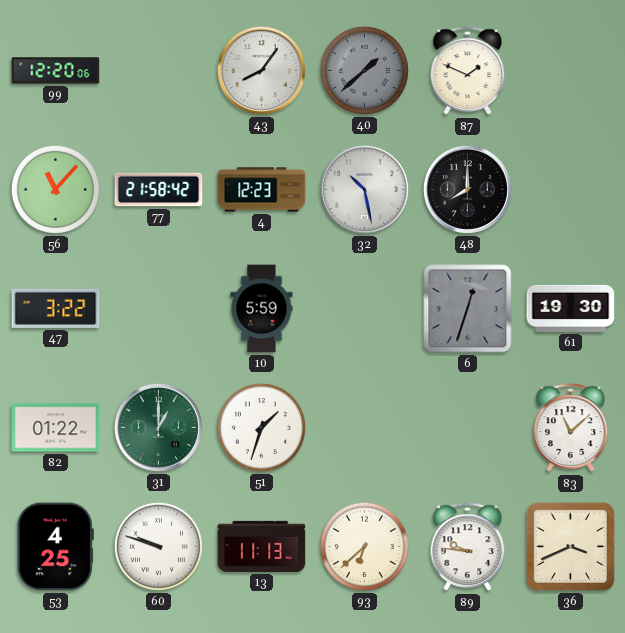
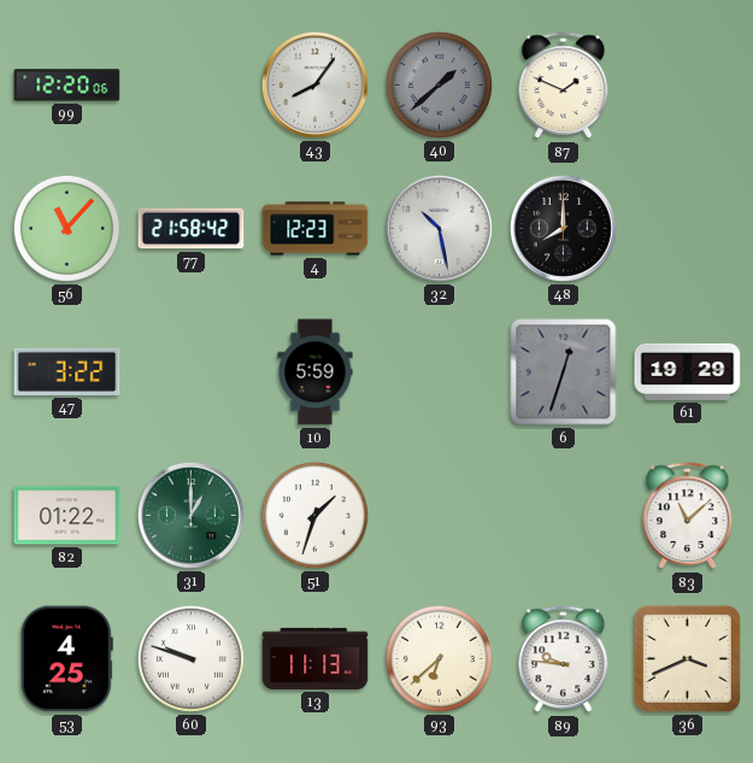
61: 19:30 -> 19:29
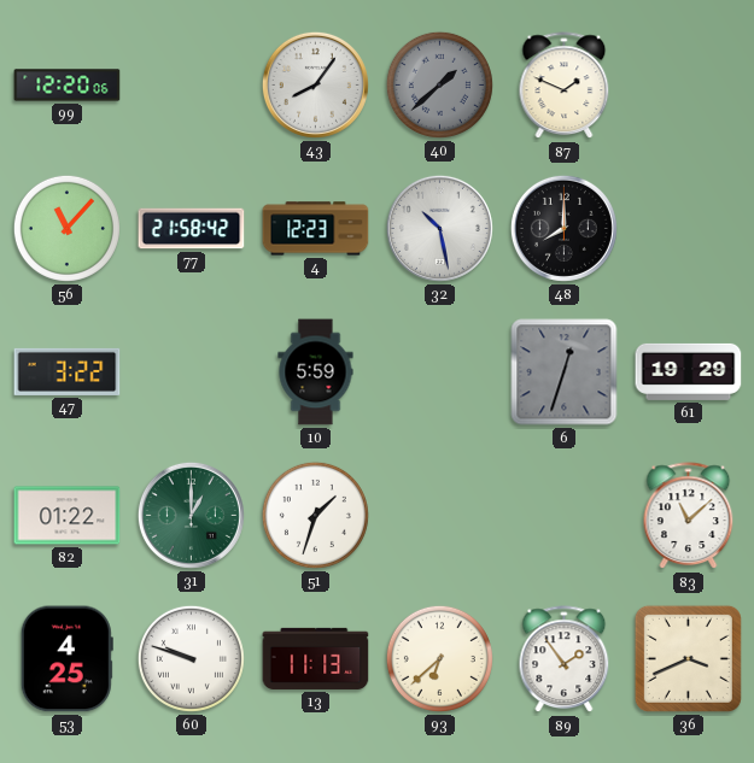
89: 9:46 -> 1:54
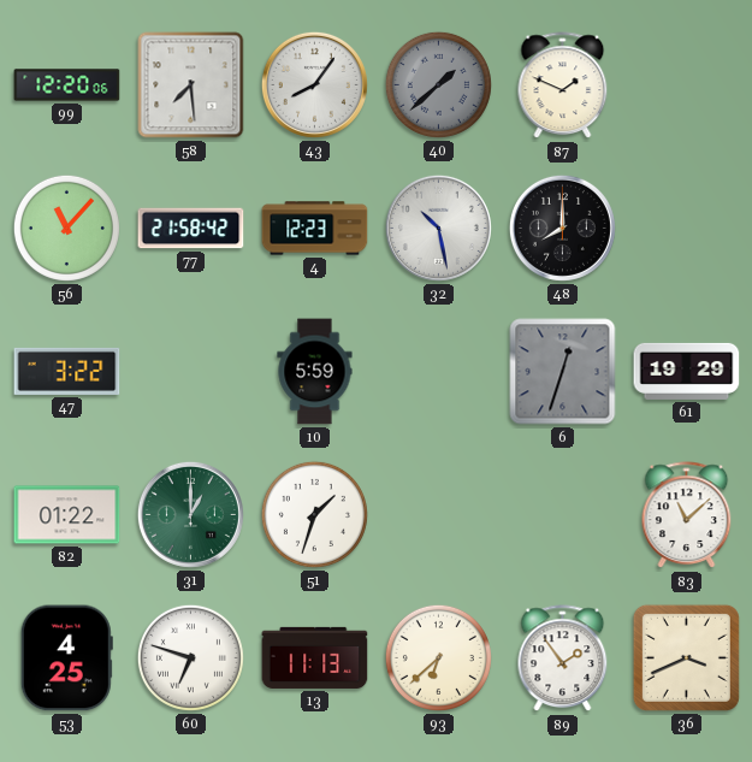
58: none -> 7:29
60: 9:48 -> 6:48
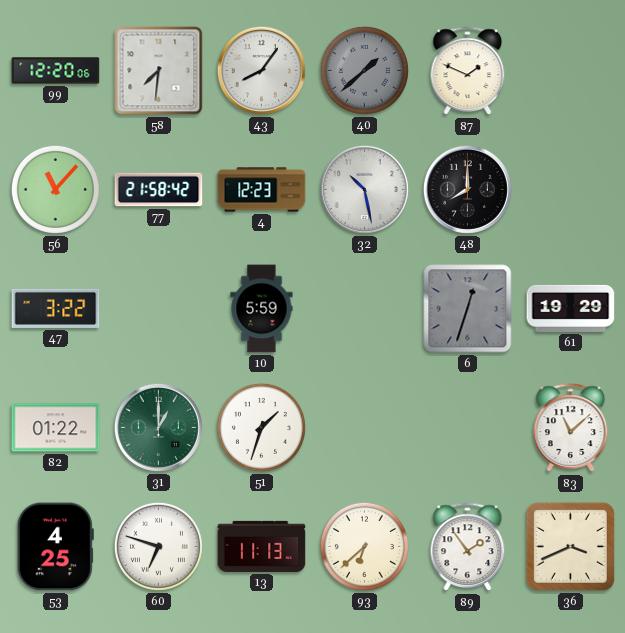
58: 7:29 -> 7:31
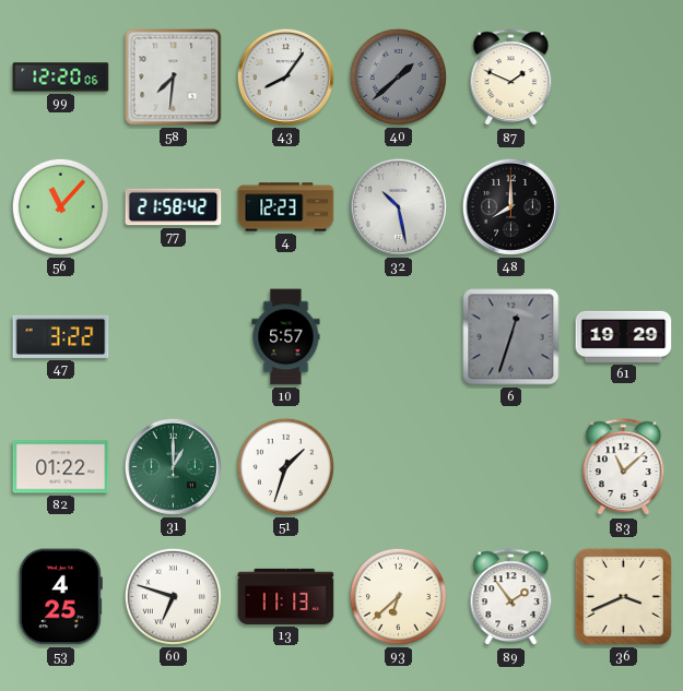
10: 5:59 -> 5:57
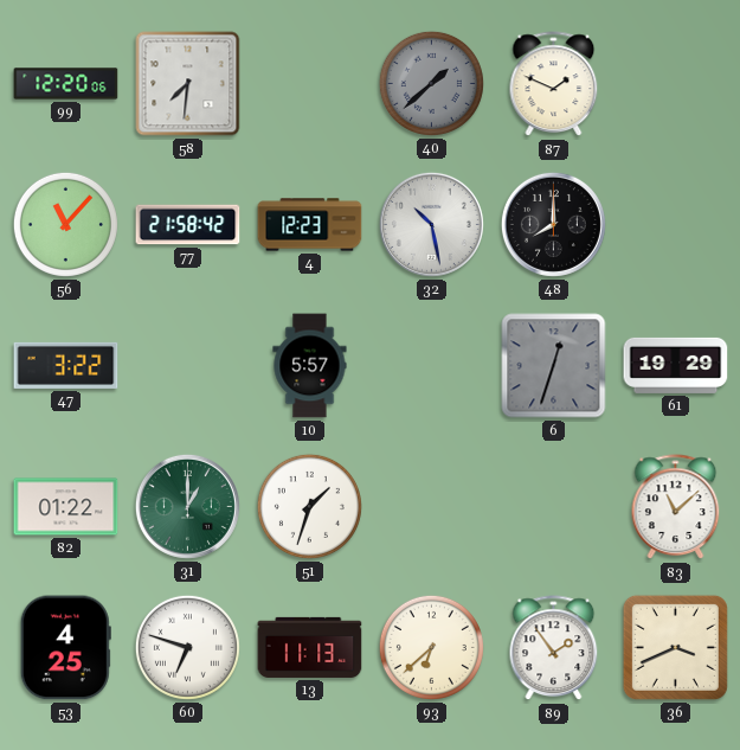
43: 8:06 -> none
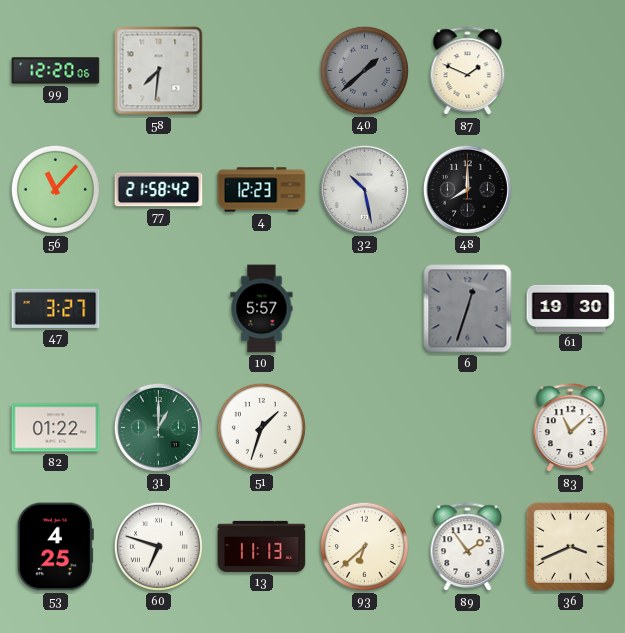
47: 3:22 -> 3:27
61: 19:29 -> 19:30
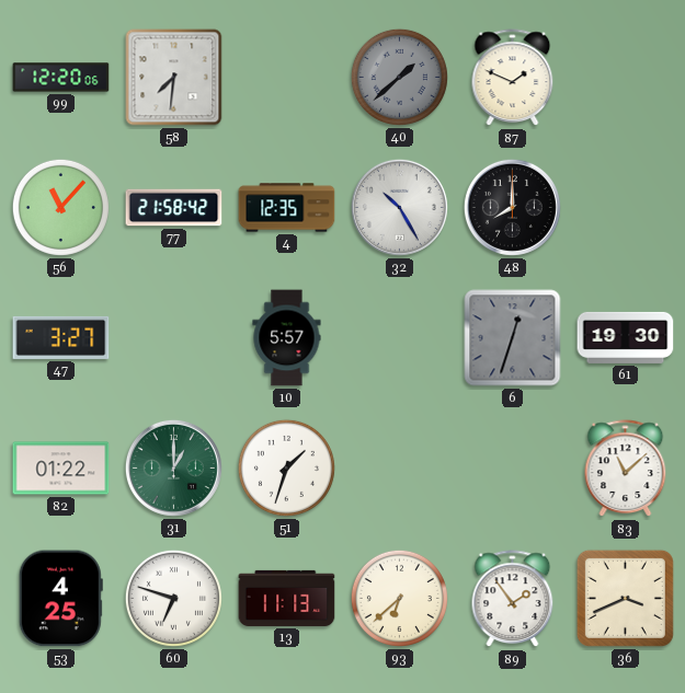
4: 12:23 -> 12:35
32: 10:28 -> 10:25
